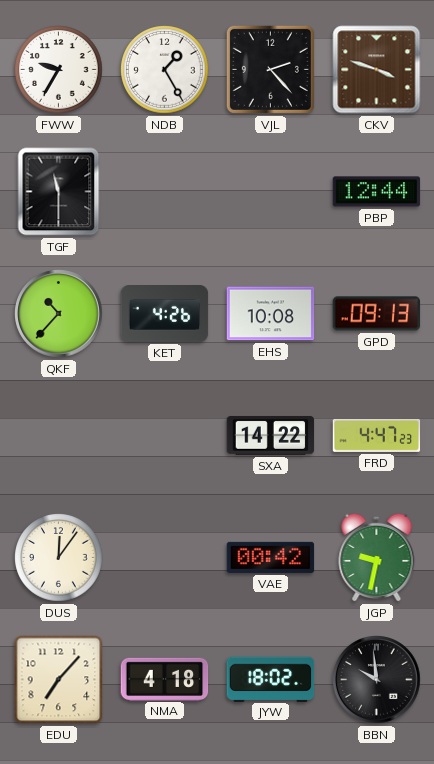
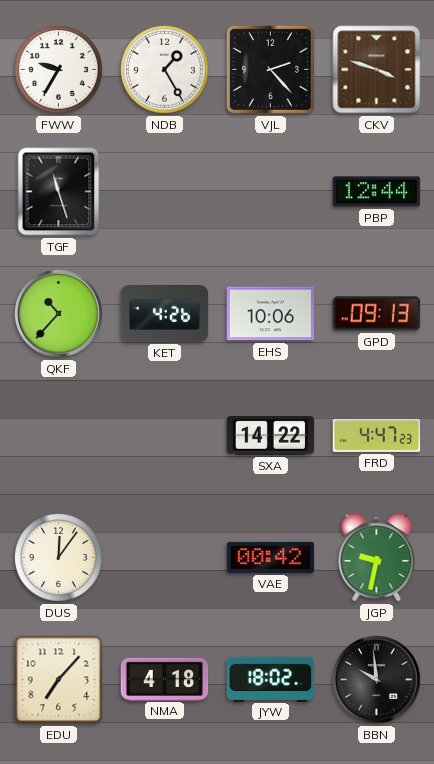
TGF: 11:30 -> 11:27
EHS: 10:08 -> 10:06
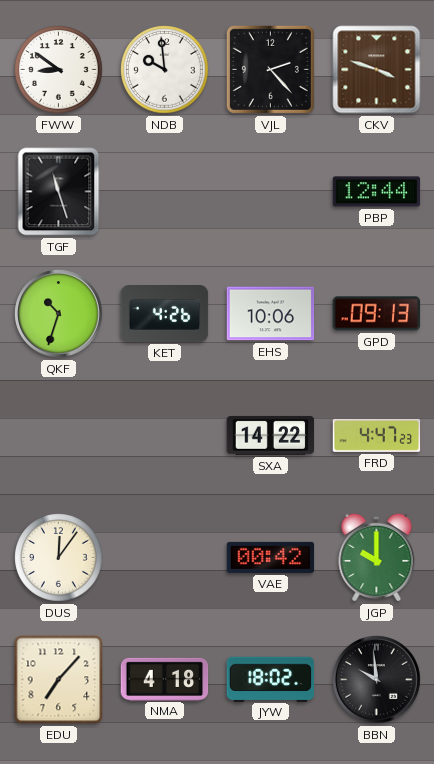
FWW: 9:35 -> 8:51
NDB: 1:25 -> 9:59
QKF: 10:37 -> 10:33
JGP: 9:32 -> 10:00
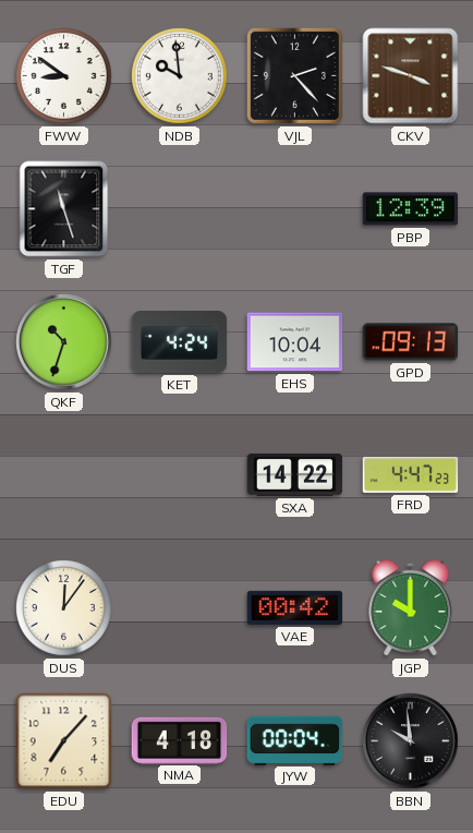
PBP: 12:44 -> 12:39
KET: 4:26 -> 4:24
EHS: 10:06 -> 10:04
JYW: 18:02 -> 00:04
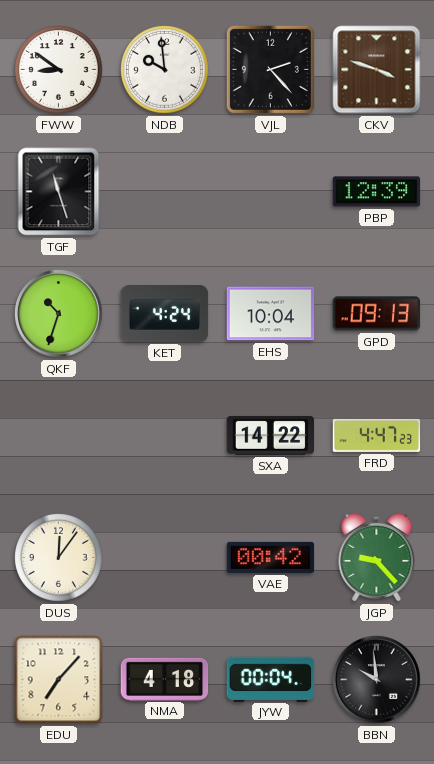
JGP: 10:00 -> 9:23
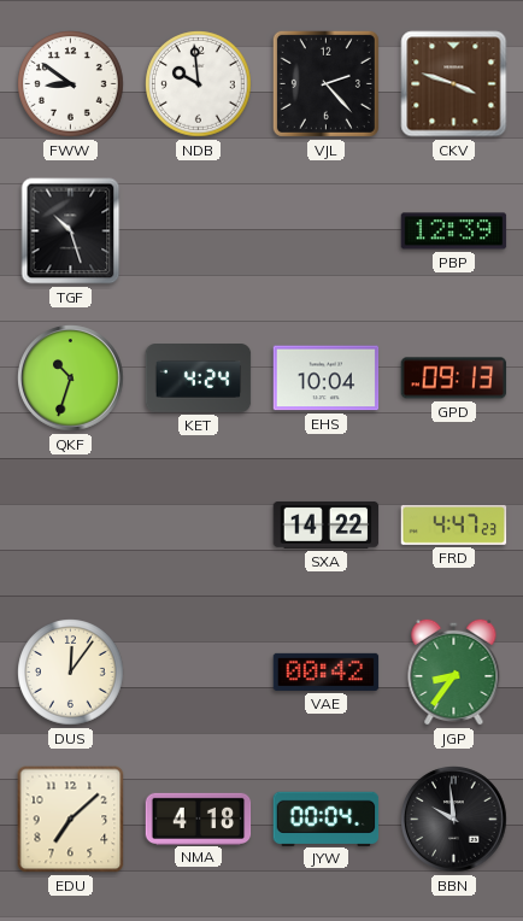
TGF: 11:27 -> 10:27
JGP: 9:23 -> 8:36
EDU: 7:07 -> 7:08
